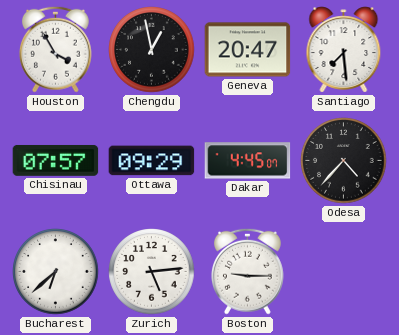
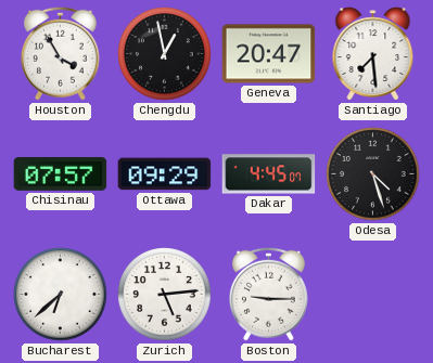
Odesa: 4:37 -> 4:27
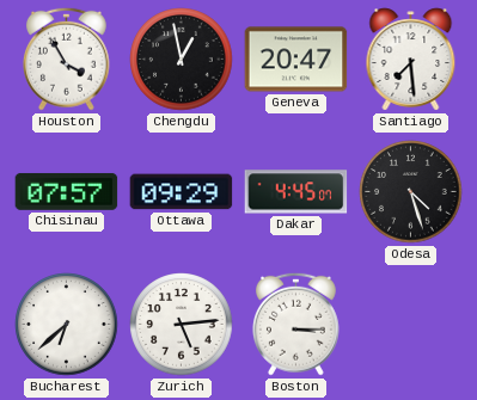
Boston: 9:15 -> 3:15
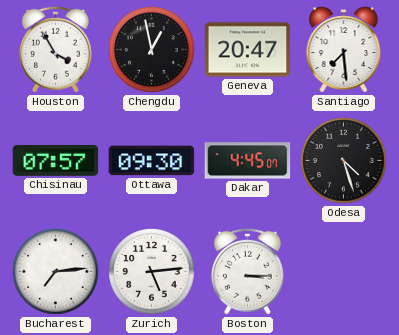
Ottawa: 09:29 -> 09:30
Bucharest: 6:38 -> 7:14
